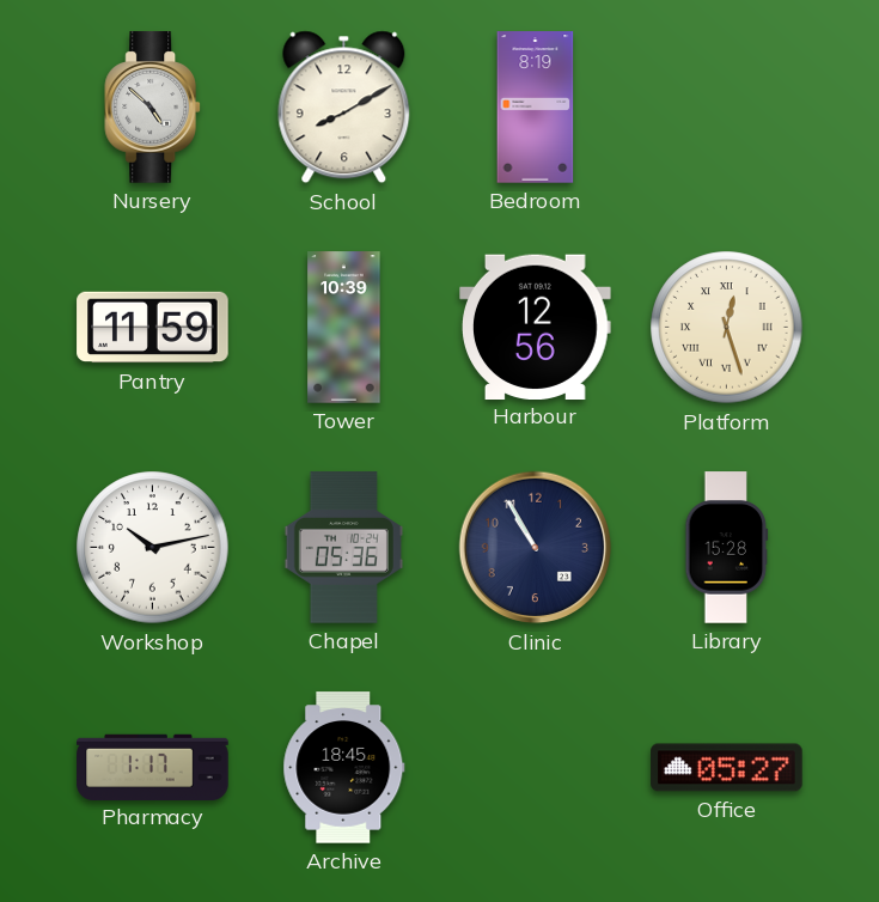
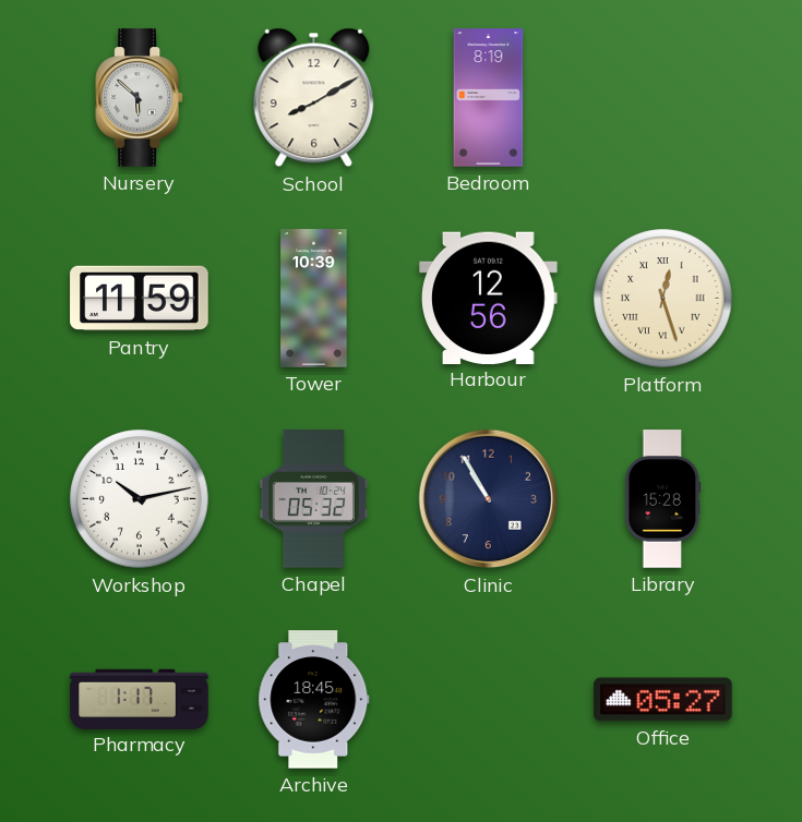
Nursery: 4:52 -> 5:52
Chapel: 05:36 -> 05:32
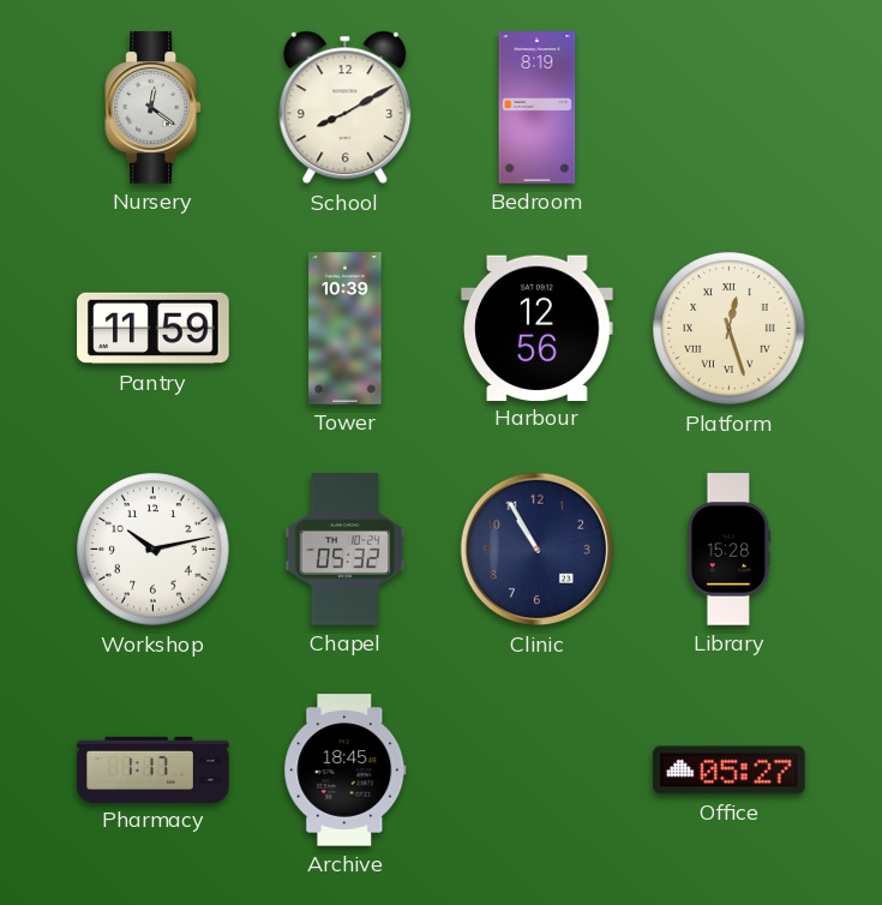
Nursery: 5:52 -> 12:21
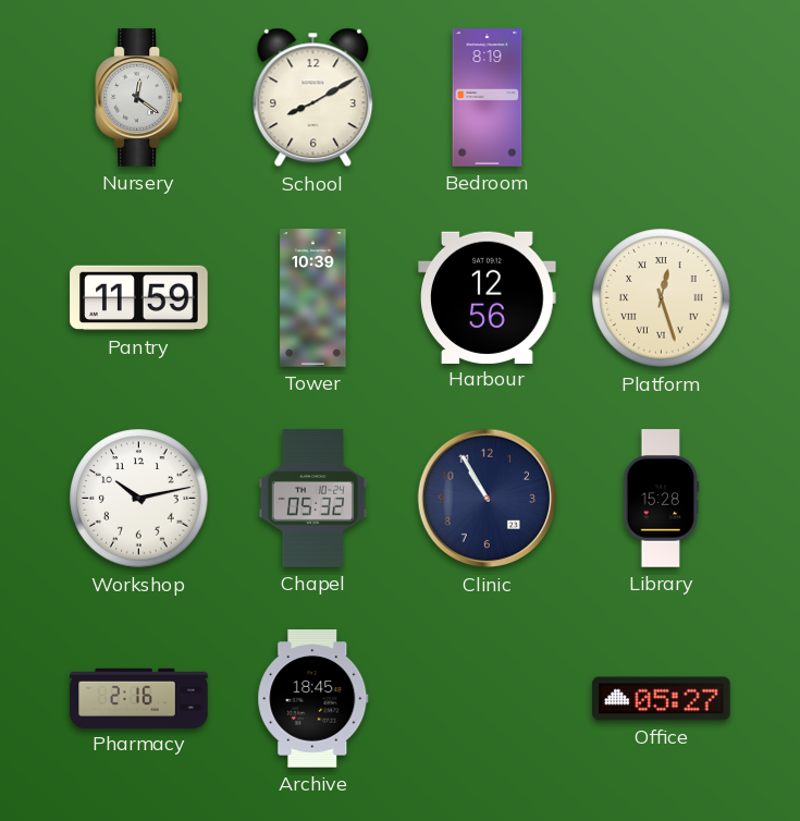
Pharmacy: 1:17 -> 2:16
